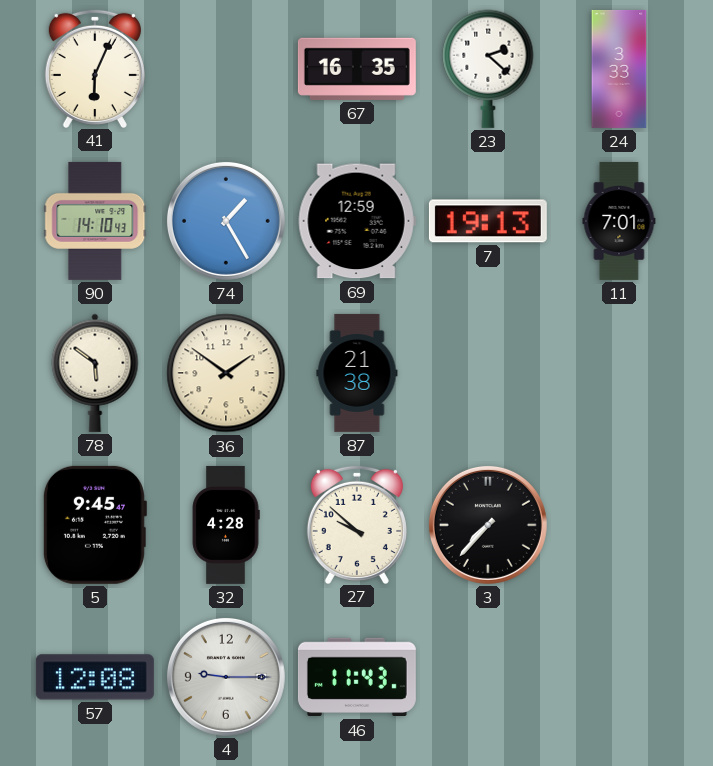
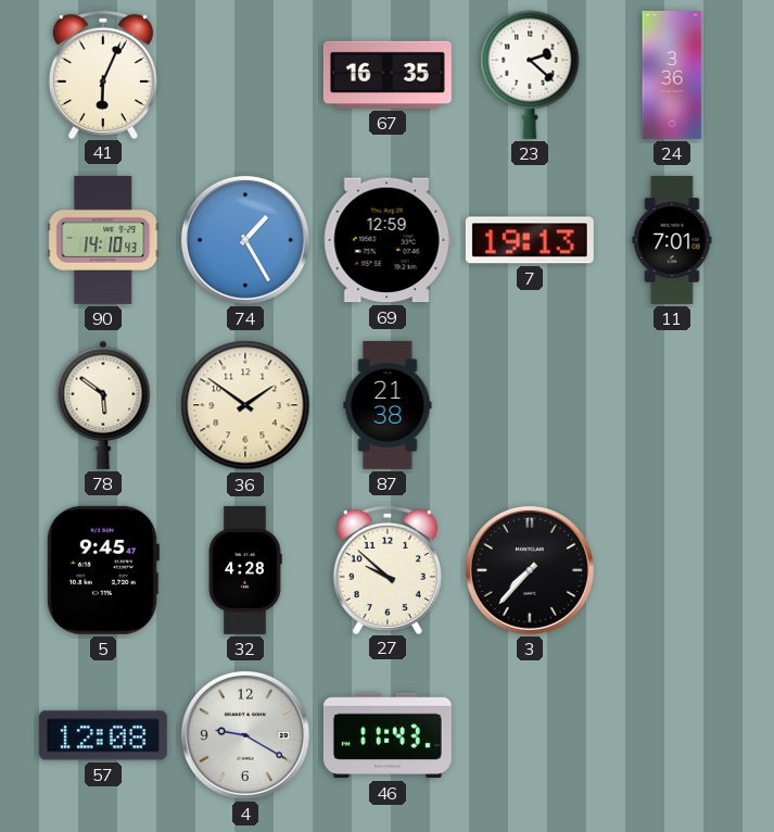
24: 3:33 -> 3:36
4: 9:15 -> 9:20
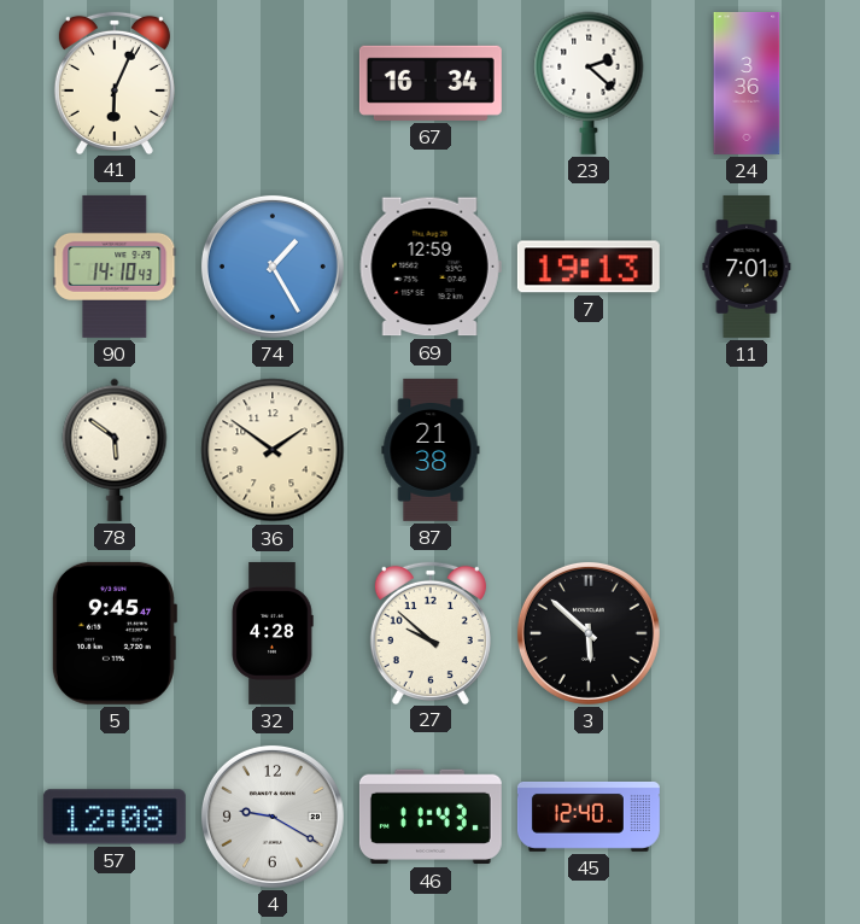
67: 16:35 -> 16:34
3: 7:37 -> 5:52
45: none -> 12:40
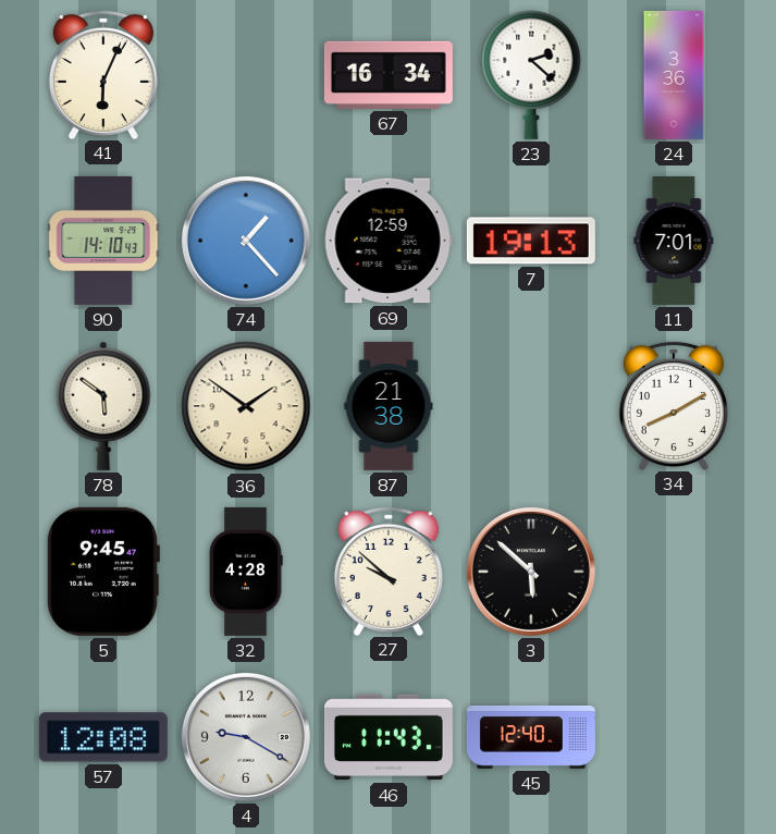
74: 1:25 -> 1:23
34: none -> 8:10
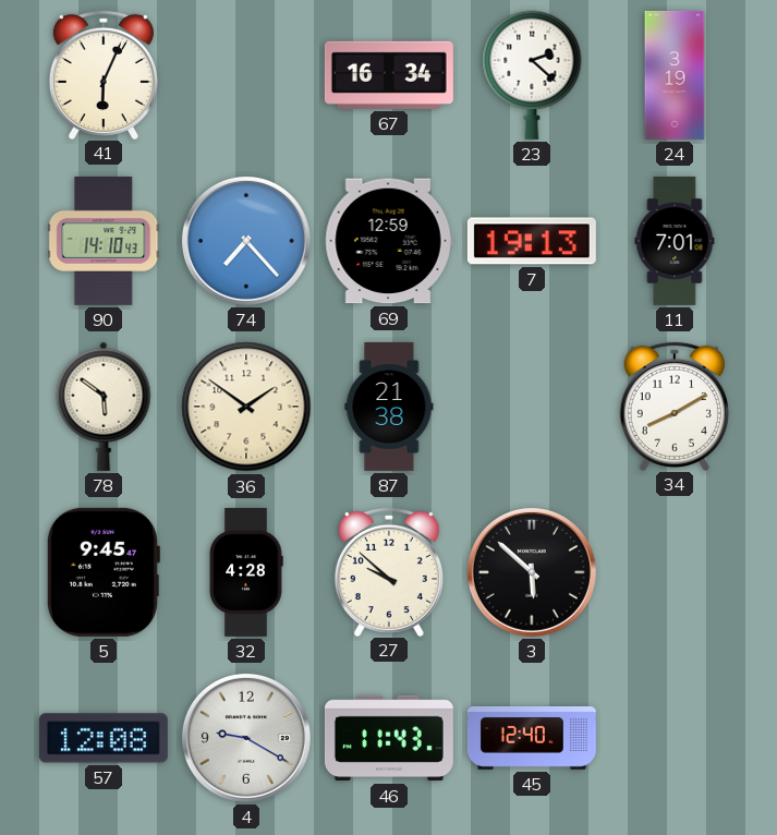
24: 3:36 -> 3:19
74: 1:23 -> 7:23
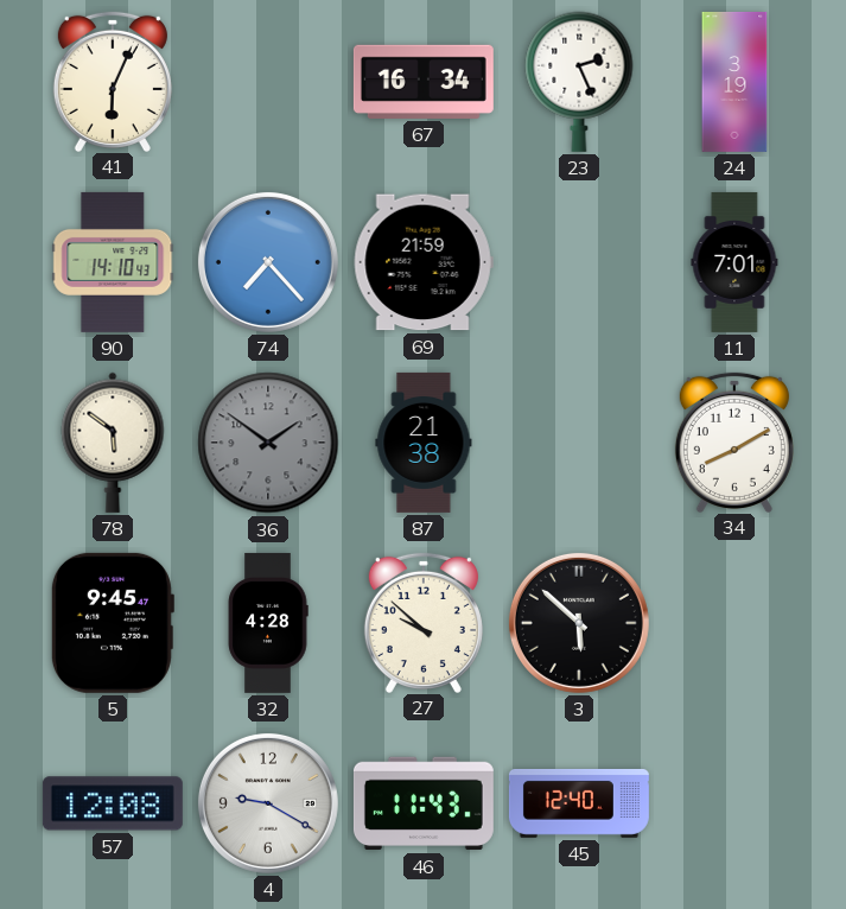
23: 2:22 -> 2:26
69: 12:59 -> 21:59
7: 19:13 -> none
36 dial: cream -> grey
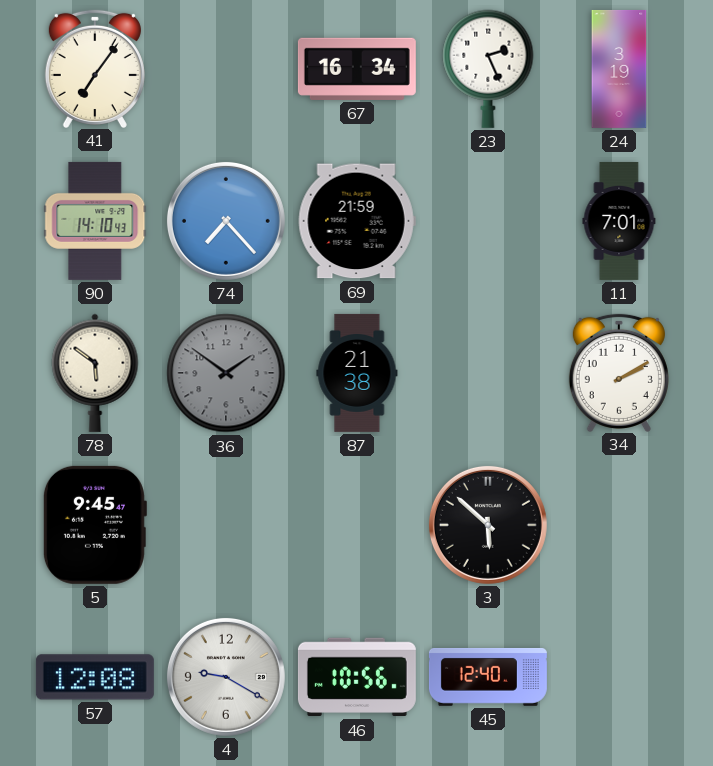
41: 6:04 -> 7:06
34: 8:10 -> 2:10
32: 4:28 -> none
27: 9:52 -> none
46: 11:43 -> 10:56
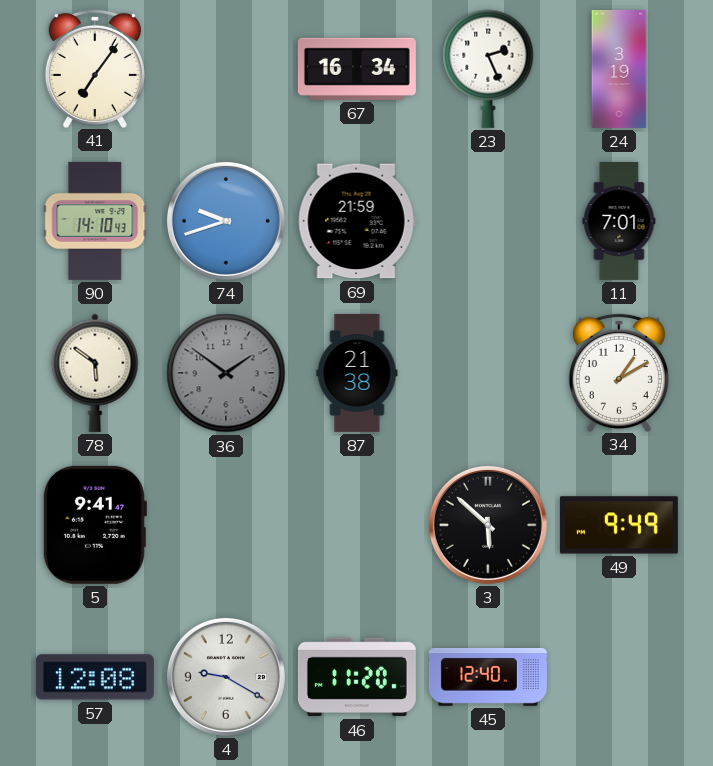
74: 7:23 -> 9:42
34: 2:10 -> 1:10
5: 9:45 -> 9:41
49: none -> 9:49
46: 10:56 -> 11:20
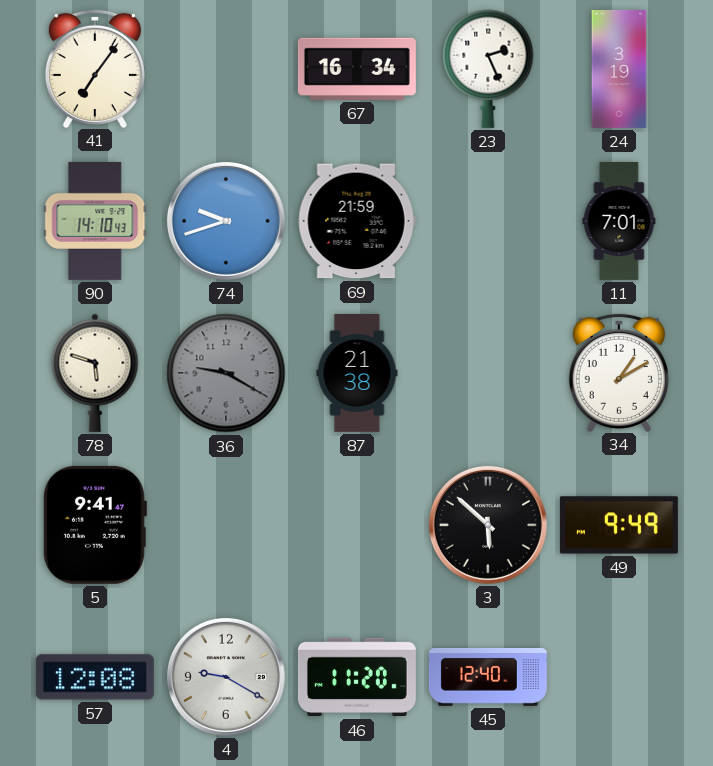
78: 5:51 -> 5:48
36: 1:51 -> 9:20
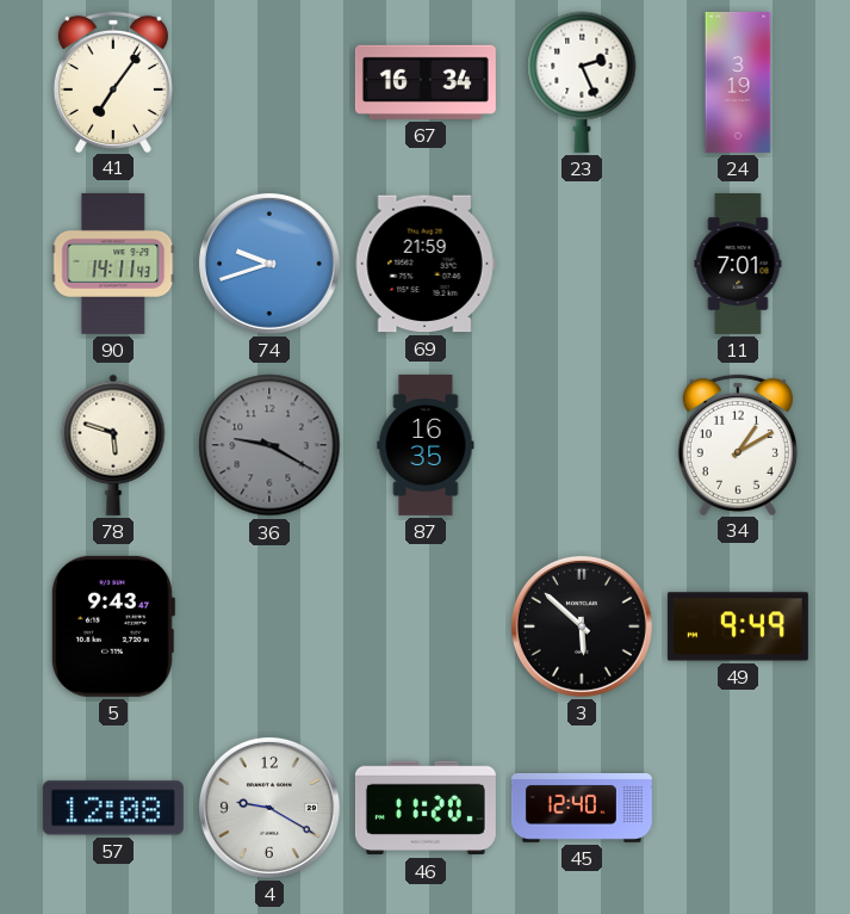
90: 14:10 -> 14:11
87: 21:38 -> 16:35
5: 9:41 -> 9:43
